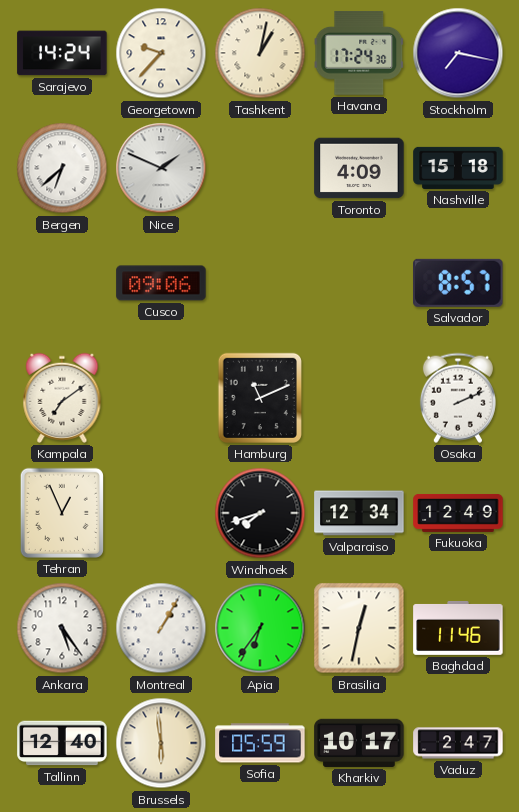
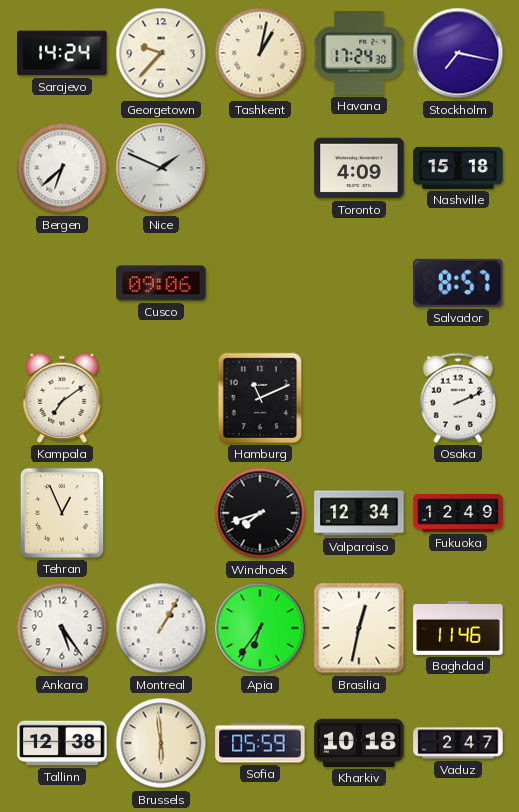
Tallinn: 12:40 -> 12:38
Kharkiv: 10:17 -> 10:18
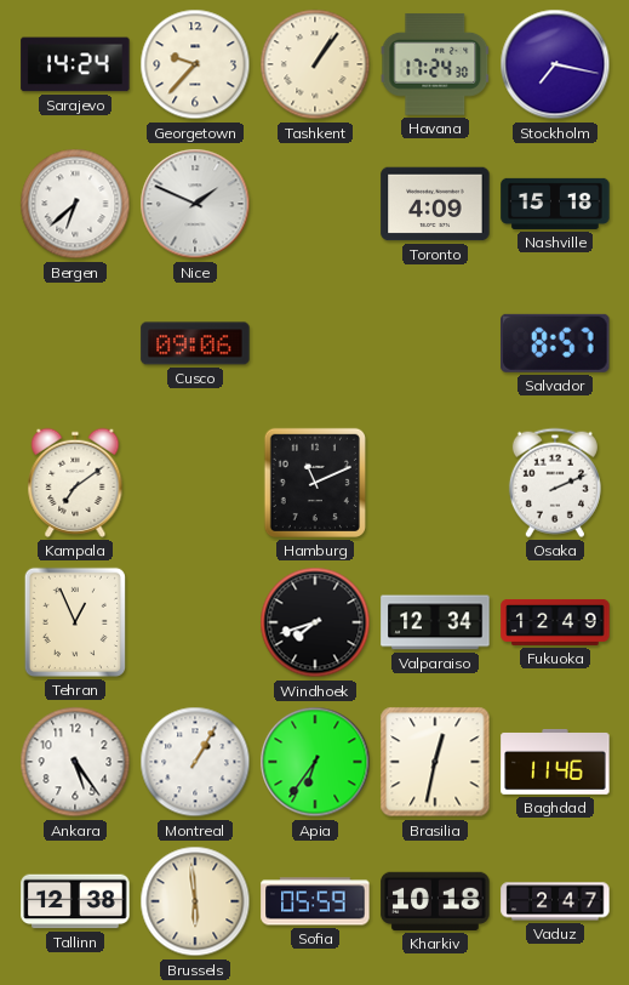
Tashkent: 1:02 -> 1:06
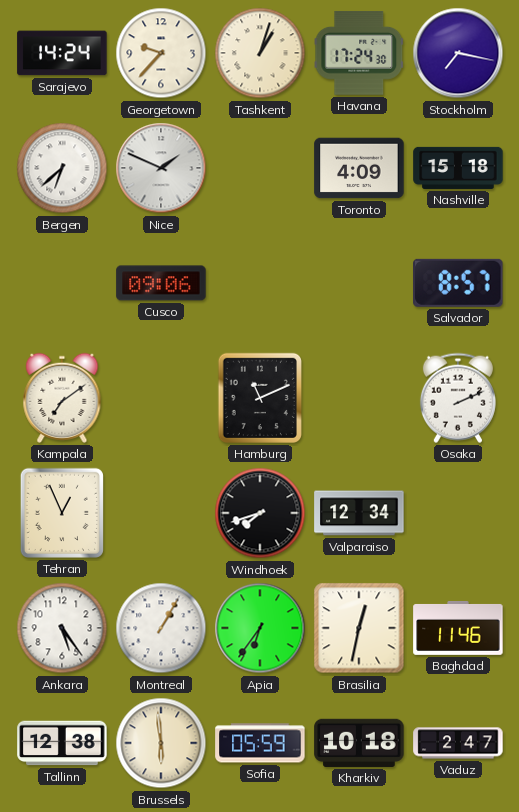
Tashkent: 1:06 -> 1:03
Fukuoka: 12:49 -> none
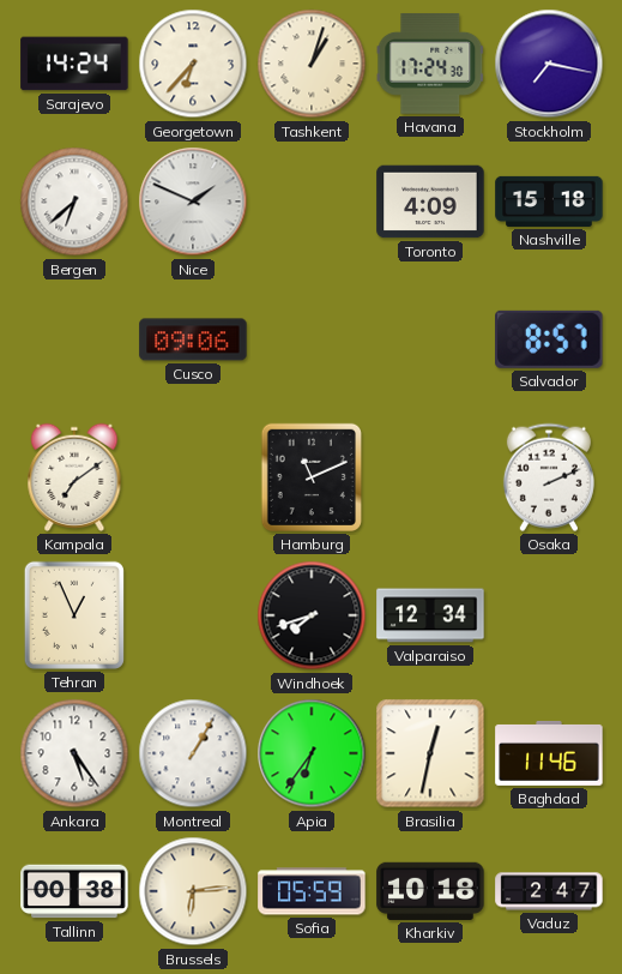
Georgetown: 9:37 -> 6:37
Tallinn: 12:38 -> 00:38
Brussels: 5:59 -> 6:14
